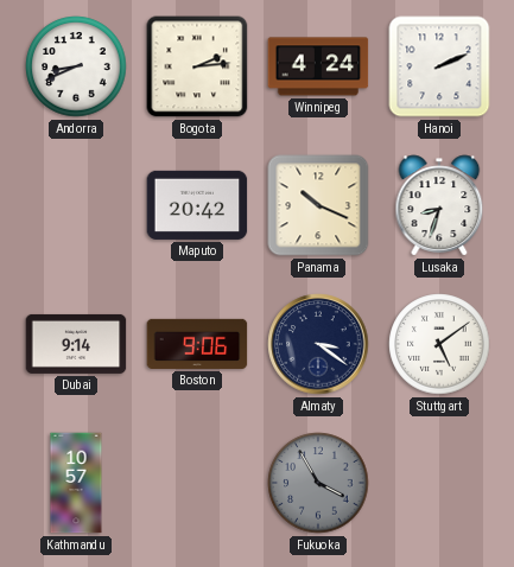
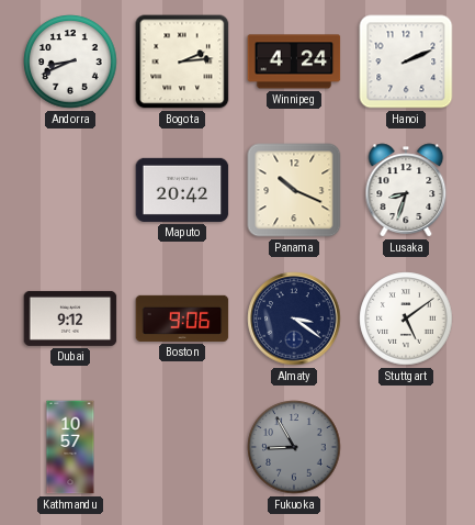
Dubai: 9:14 -> 9:12
Fukuoka: 3:55 -> 8:55
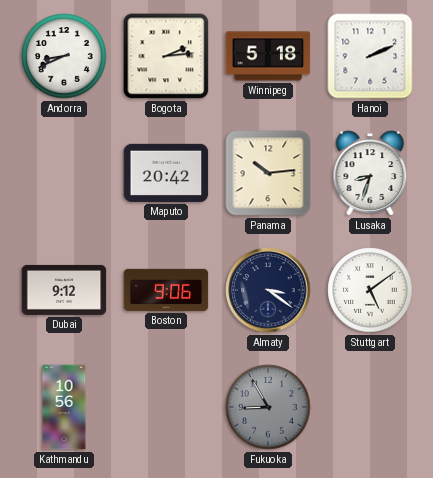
Winnipeg: 4:24 -> 5:18
Panama: 10:19 -> 10:14
Kathmandu: 10:57 -> 10:56
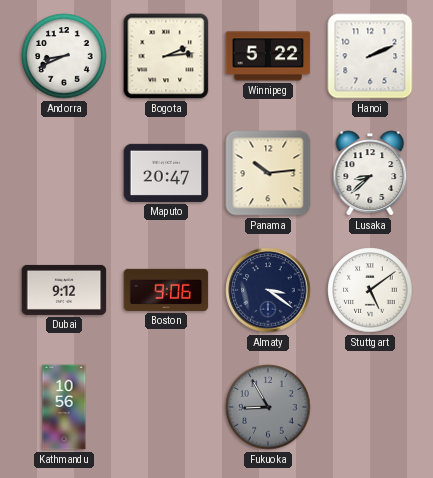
Winnipeg: 5:18 -> 5:22
Maputo: 20:42 -> 20:47
Lusaka: 8:33 -> 8:38
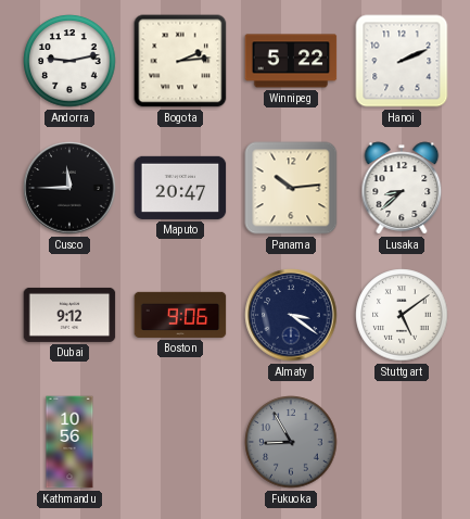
Andorra: 8:41 -> 9:13
Cusco: none -> 11:45
